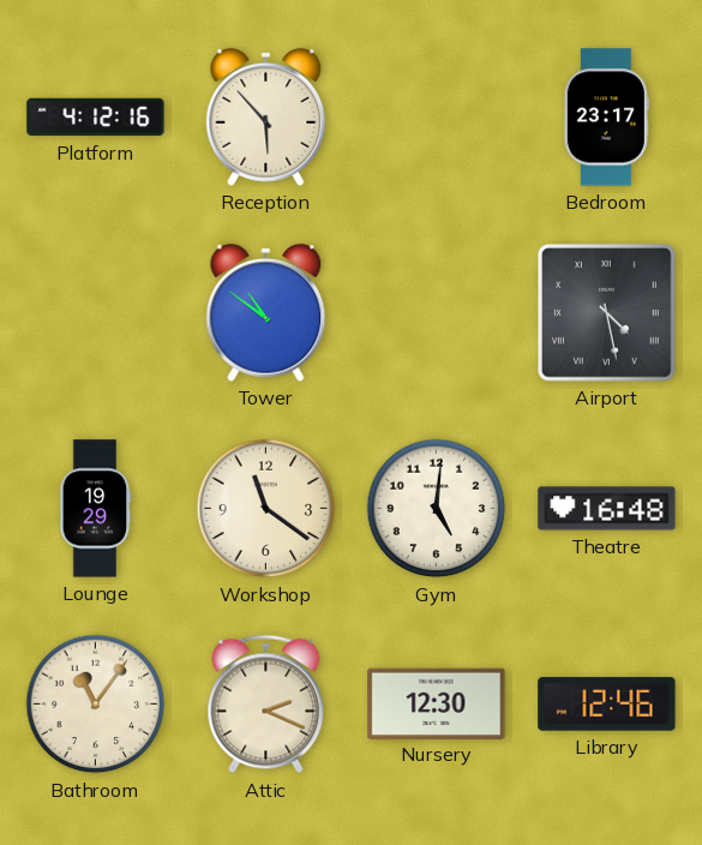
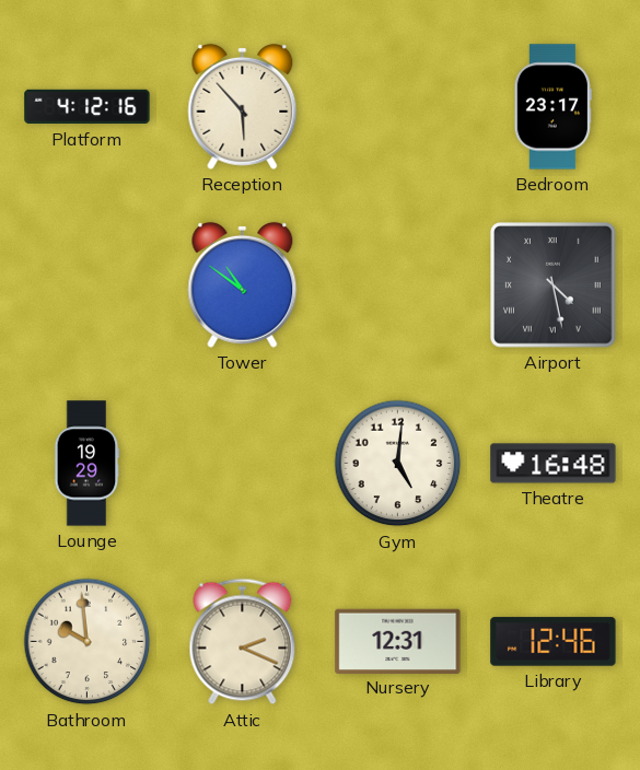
Workshop: 11:21 -> none
Bathroom: 11:06 -> 9:59
Nursery: 12:30 -> 12:31
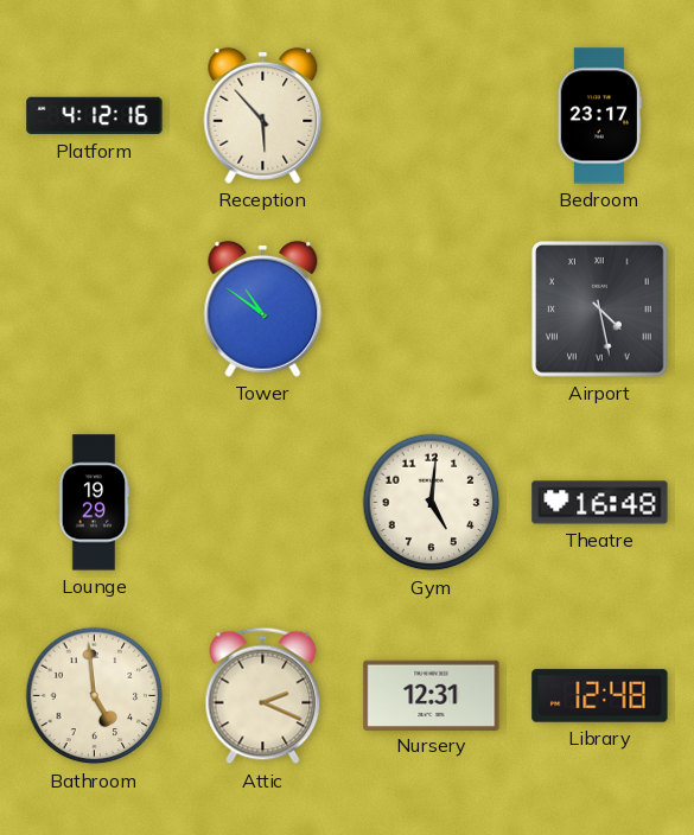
Bathroom: 9:59 -> 4:59
Library: 12:46 -> 12:48
